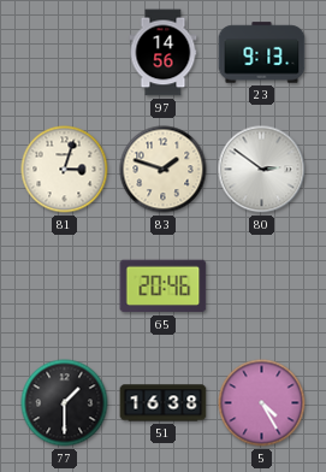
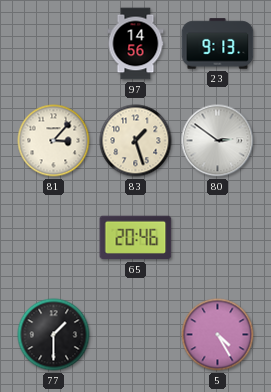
81: 3:03 -> 3:07
83: 1:48 -> 1:27
51: 16:38 -> none
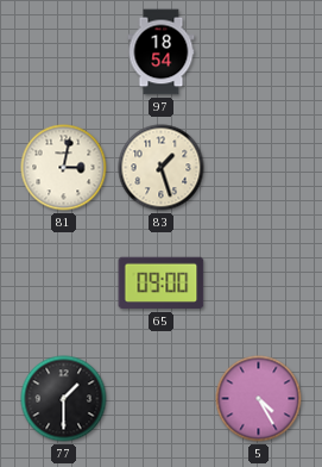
97: 14:56 -> 18:54
23: 9:13 -> none
81: 3:07 -> 3:02
80: 2:51 -> none
65: 20:46 -> 09:00
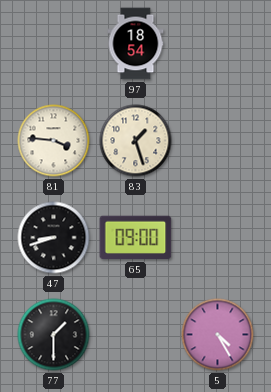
81: 3:02 -> 3:46
47: none -> 8:42
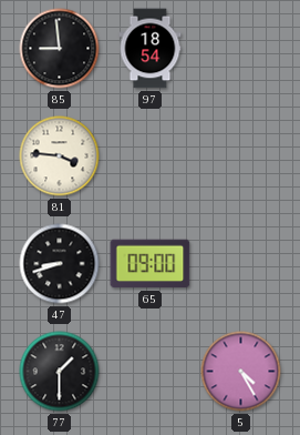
85: none -> 8:59
83: 1:27 -> none
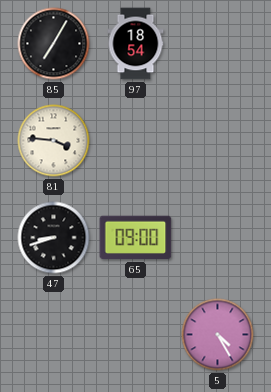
85: 8:59 -> 7:05
77: 1:30 -> none
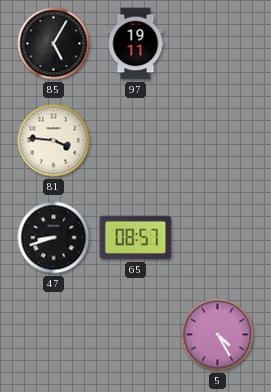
85: 7:05 -> 5:05
97: 18:54 -> 19:11
65: 09:00 -> 08:57
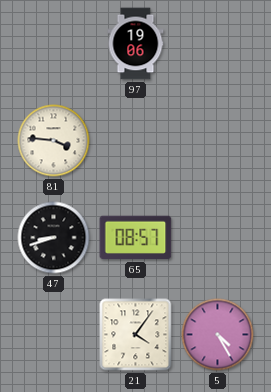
85: 5:05 -> none
97: 19:11 -> 19:06
21: none -> 4:06
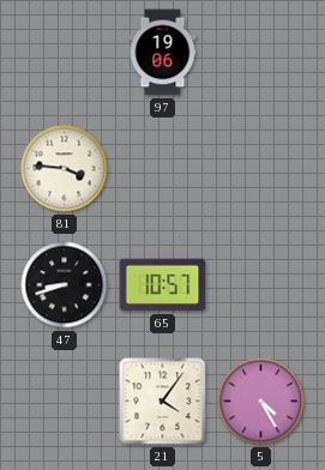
65: 08:57 -> 10:57
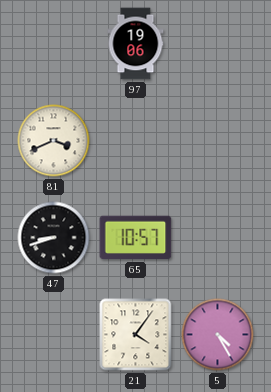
81: 3:46 -> 3:41
